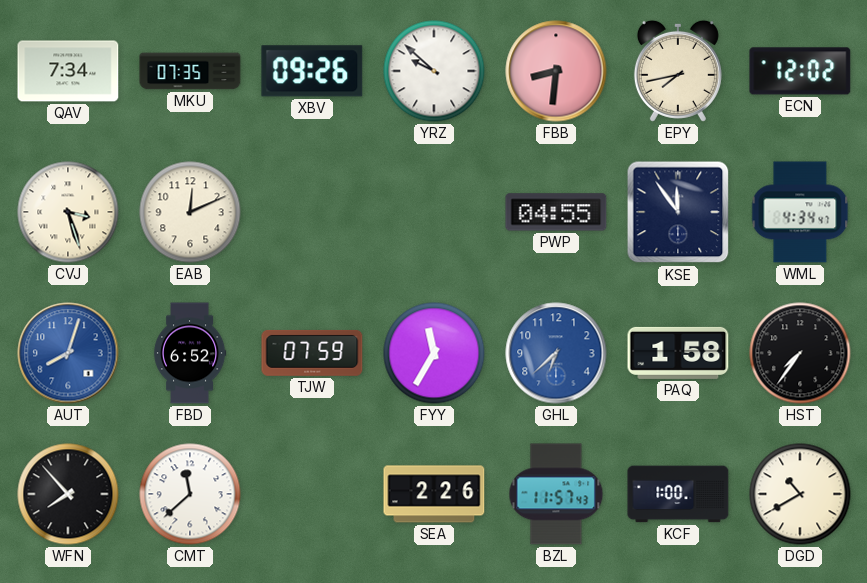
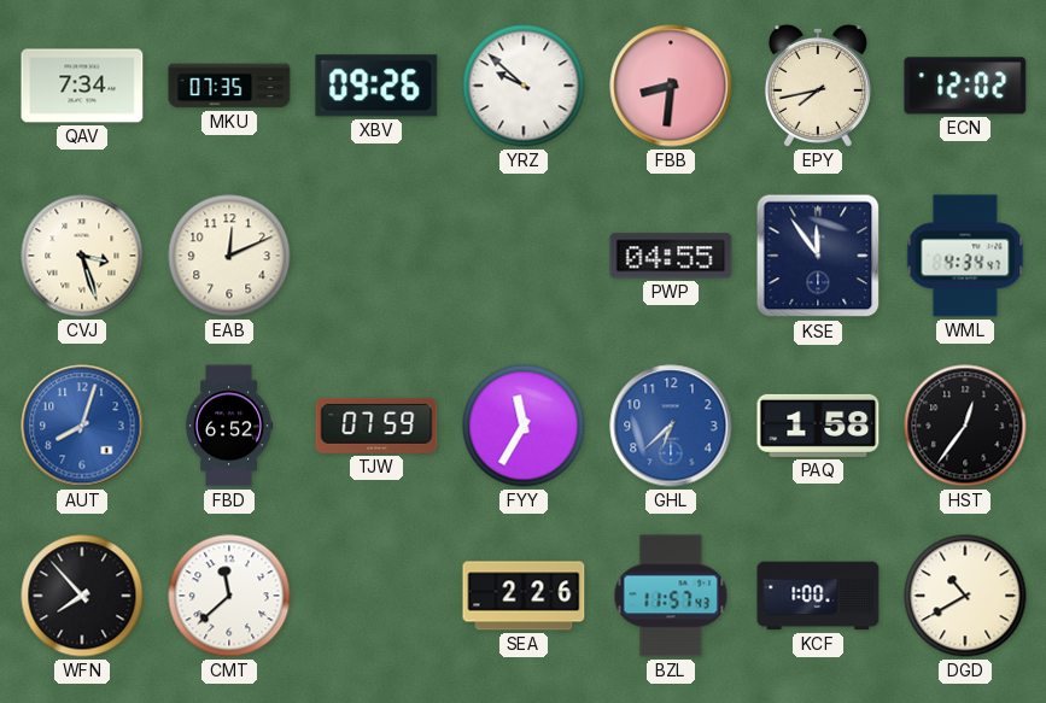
HST: 7:36 -> 12:36
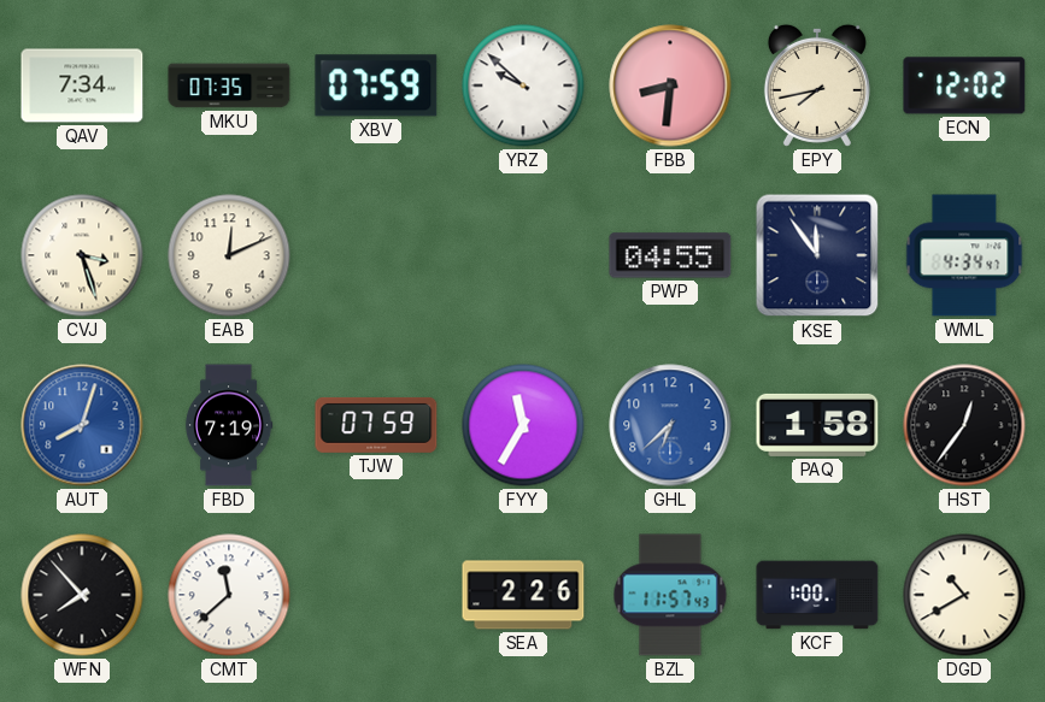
XBV: 09:26 -> 07:59
FBD: 6:52 -> 7:19
